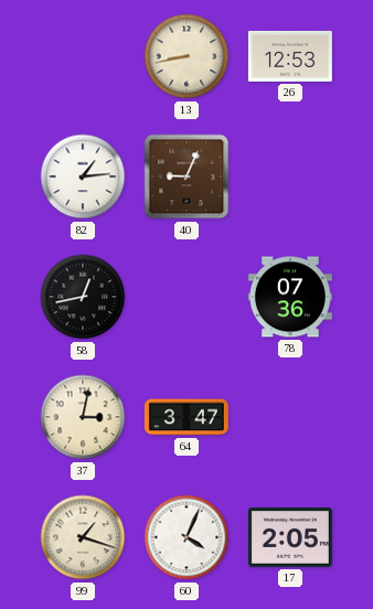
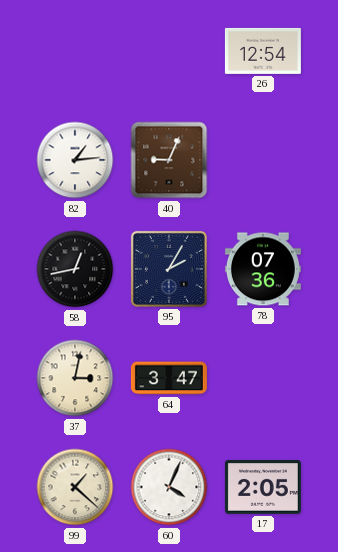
13: 8:43 -> none
26: 12:53 -> 12:54
95: none -> 2:05
99: 1:18 -> 1:22
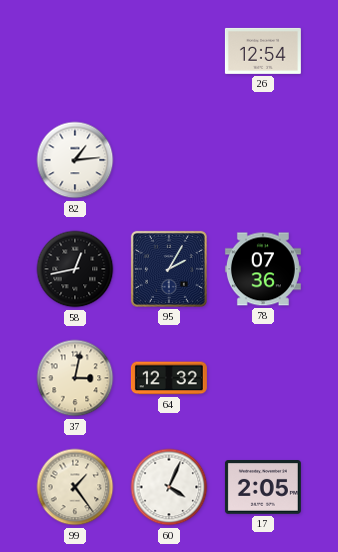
40: 9:04 -> none
64: 3:47 -> 12:32
99: 1:22 -> 1:24
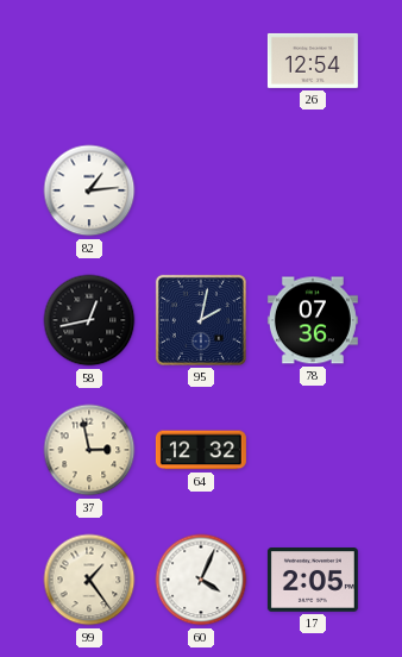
95: 2:05 -> 2:02
37: 3:02 -> 2:58
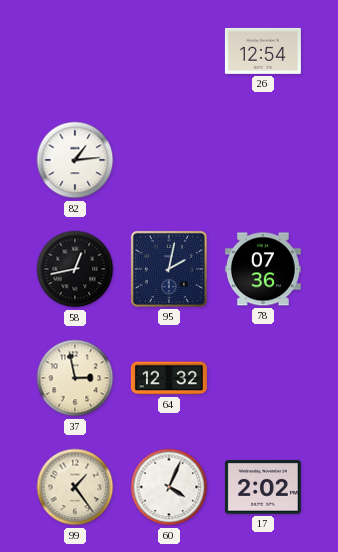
17: 2:05 -> 2:02
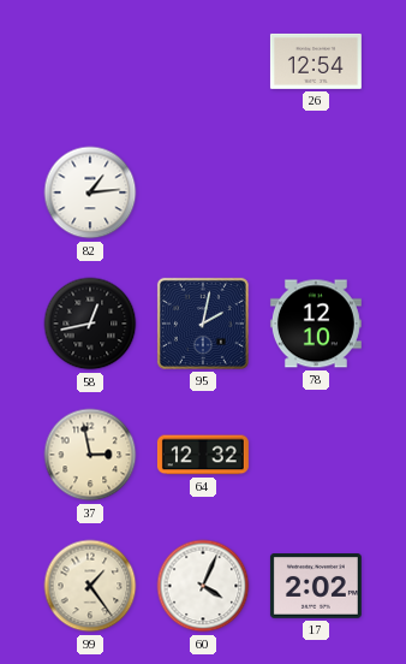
78: 07:36 -> 12:10
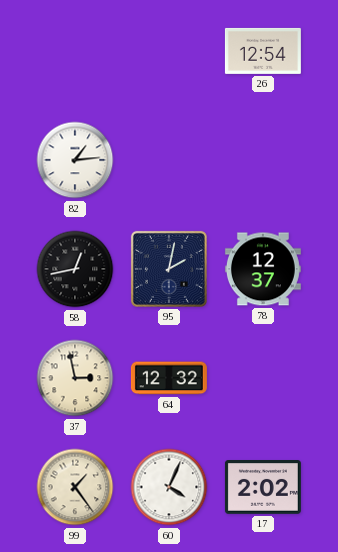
78: 12:10 -> 12:37
